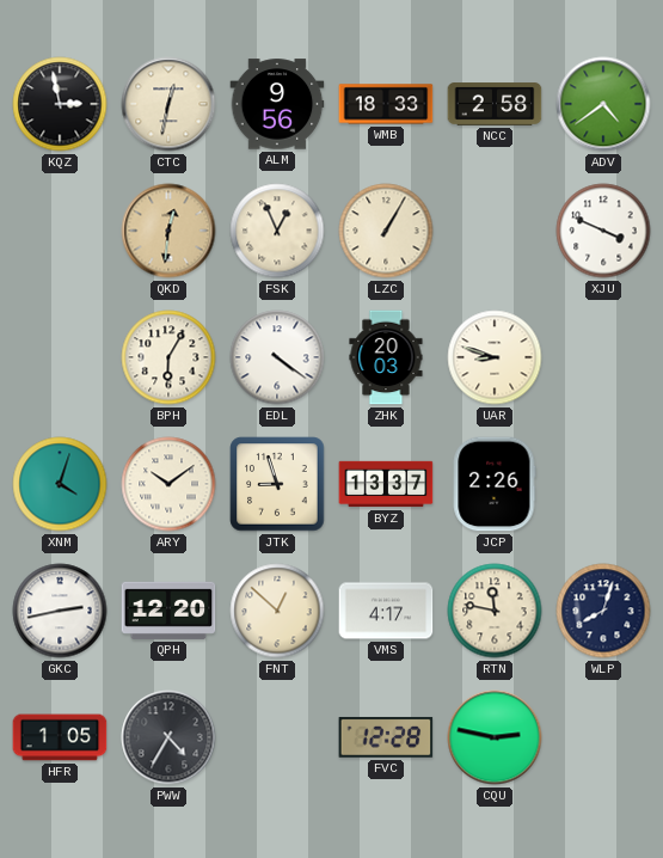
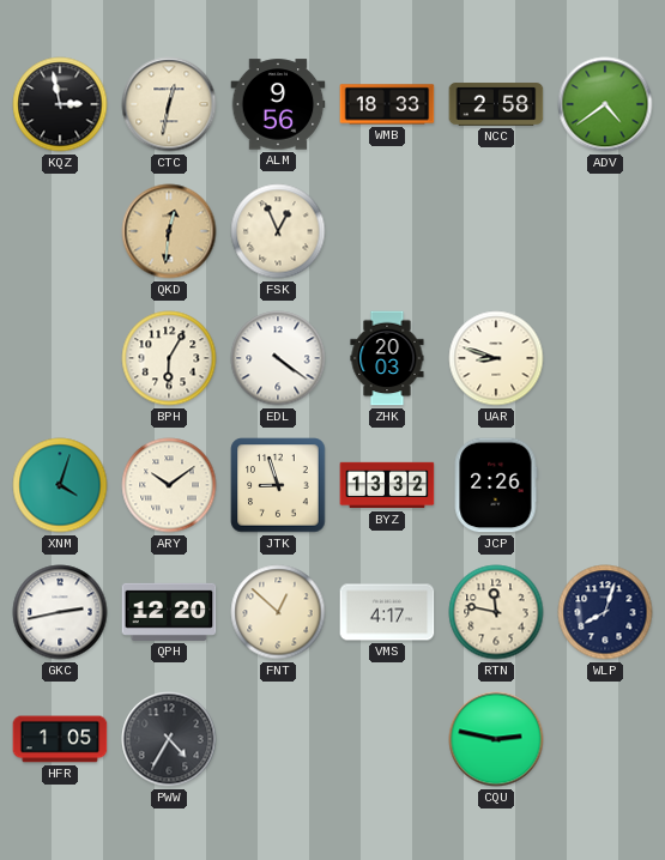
LZC: 1:05 -> none
XJU: 3:49 -> none
BYZ: 13:37 -> 13:32
FVC: 12:28 -> none
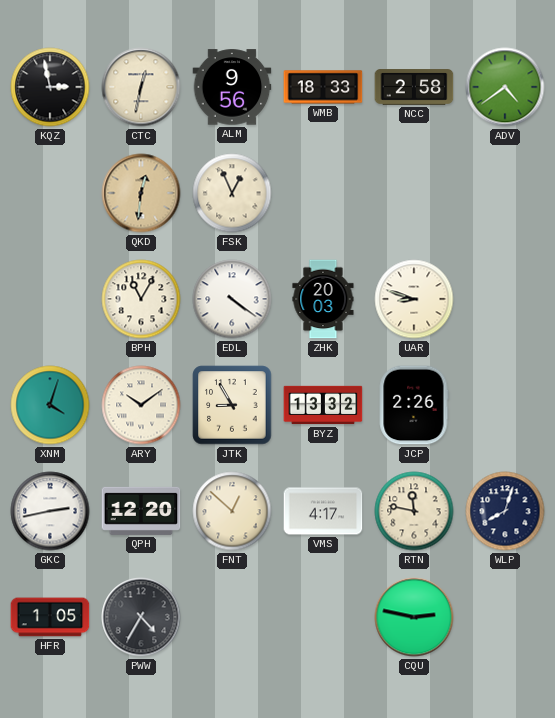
BPH: 6:05 -> 11:05
JTK: 8:57 -> 8:55
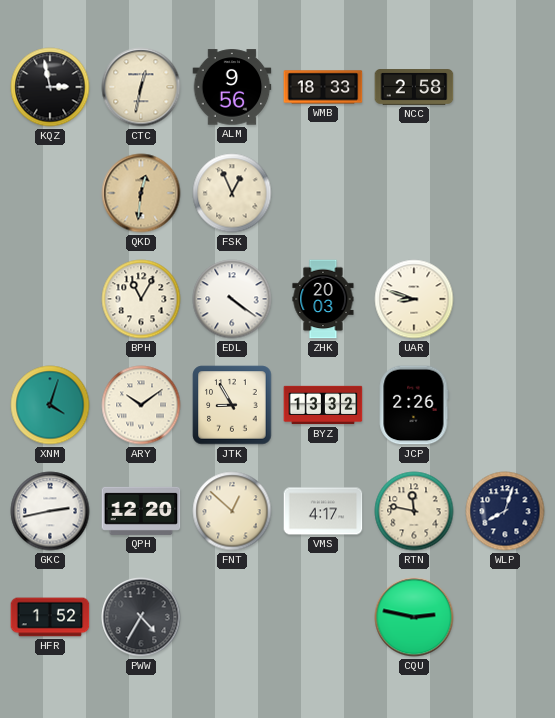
ADV: 4:39 -> none
HFR: 1:05 -> 1:52
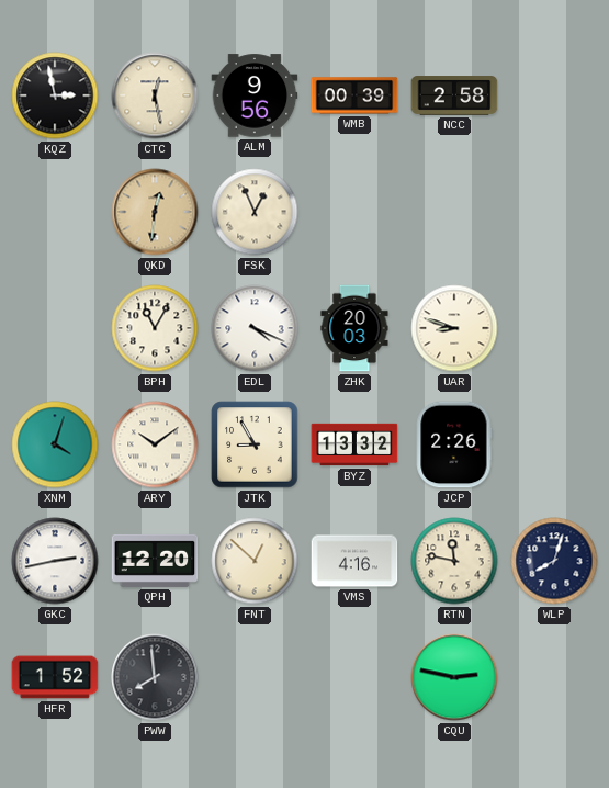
CTC: 12:32 -> 12:28
WMB: 18:33 -> 00:39
EDL: 4:21 -> 4:19
VMS: 4:17 -> 4:16
PWW: 4:35 -> 7:59
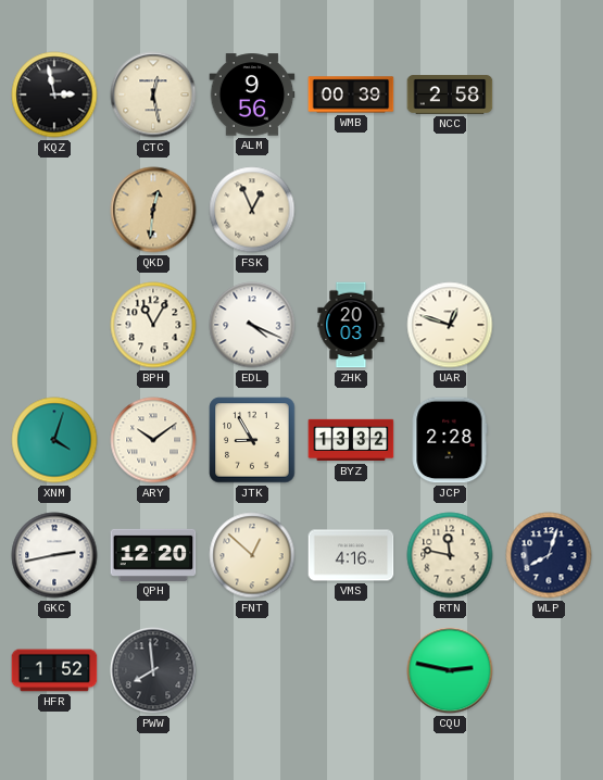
UAR: 8:48 -> 12:48
JCP: 2:26 -> 2:28
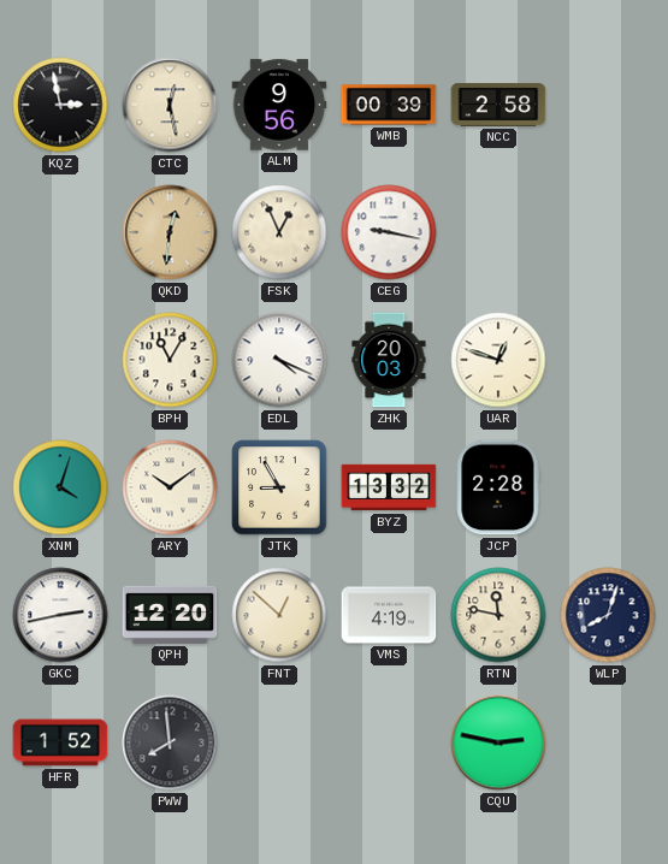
CEG: none -> 9:17
VMS: 4:16 -> 4:19
